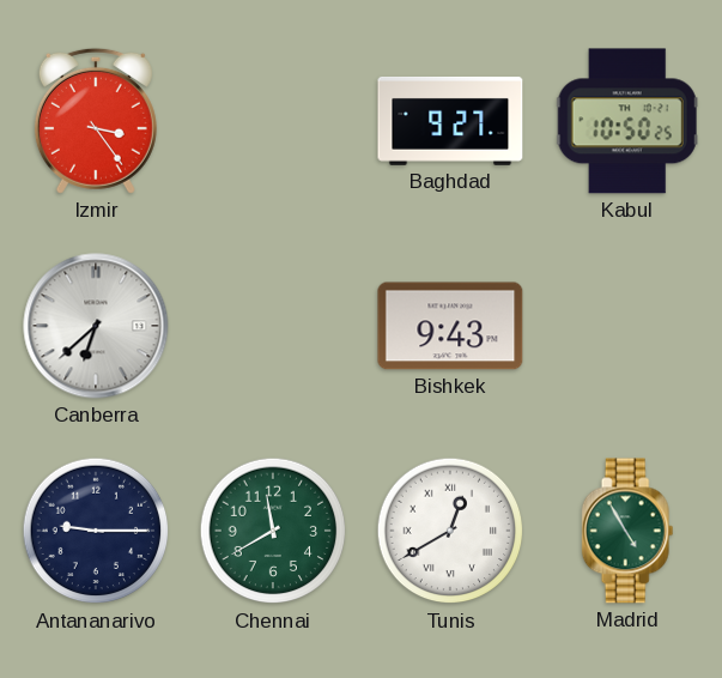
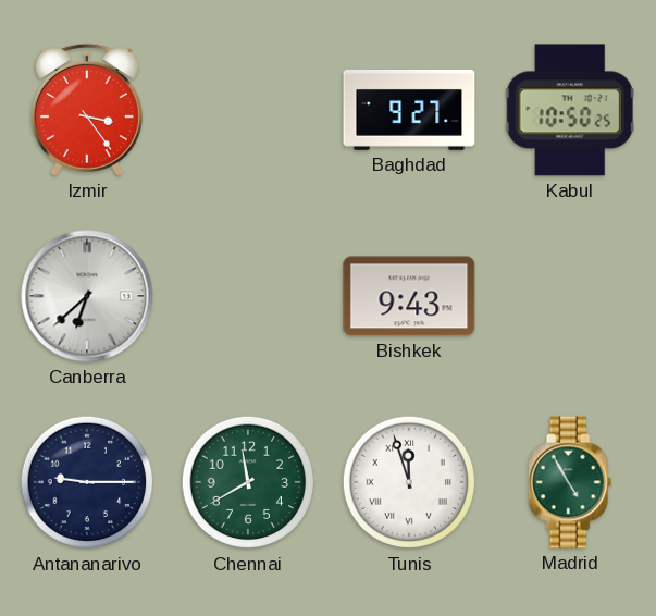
Tunis: 12:40 -> 11:57
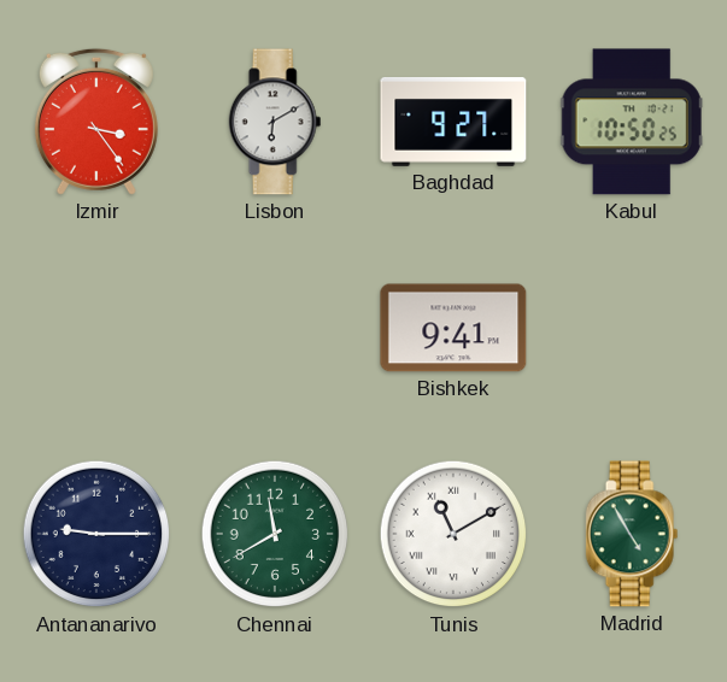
Lisbon: none -> 6:10
Canberra: 6:38 -> none
Bishkek: 9:43 -> 9:41
Tunis: 11:57 -> 11:10
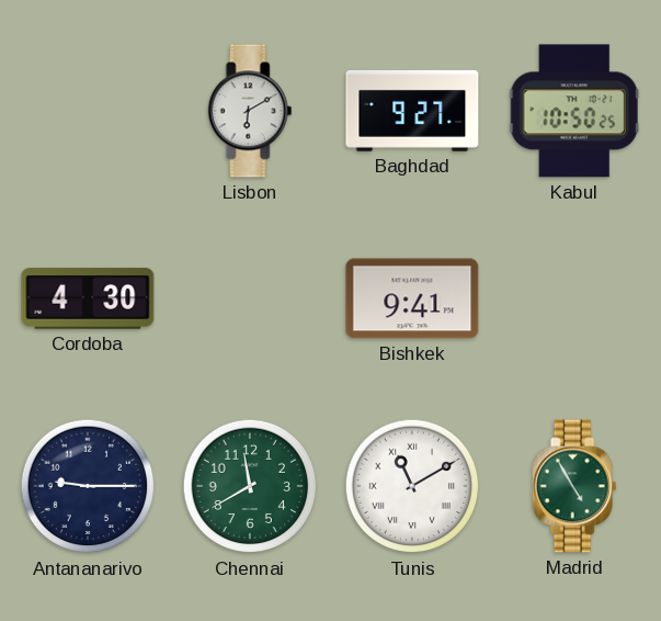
Izmir: 3:24 -> none
Cordoba: none -> 4:30
